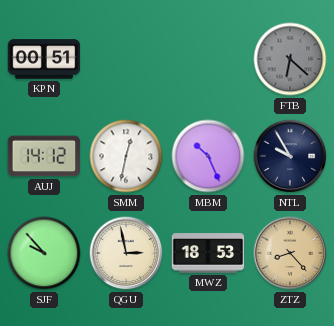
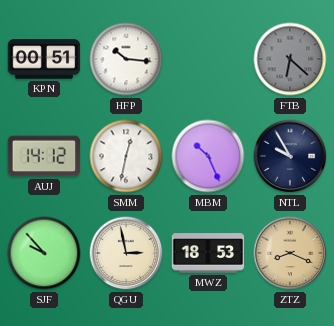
HFP: none -> 10:16
ZTZ: 8:23 -> 8:19
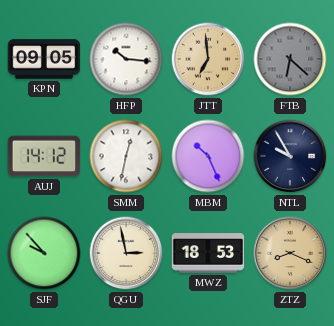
KPN: 00:51 -> 09:05
JTT: none -> 6:59
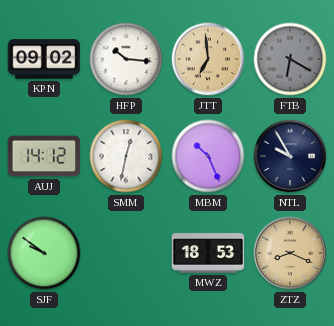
KPN: 09:05 -> 09:02
FTB: 6:22 -> 6:20
SJF: 9:53 -> 9:51
QGU: 2:58 -> none
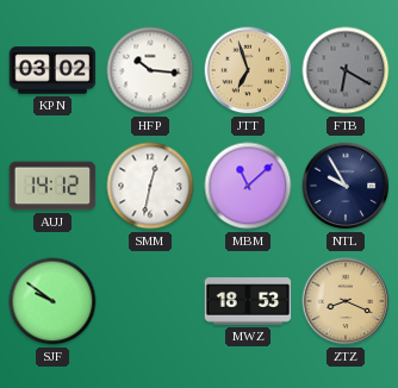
KPN: 09:02 -> 03:02
JTT: 6:59 -> 6:57
MBM: 10:26 -> 11:08
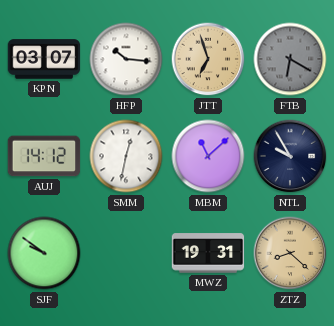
KPN: 03:02 -> 03:07
MWZ: 18:53 -> 19:31
ZTZ: 8:19 -> 8:22
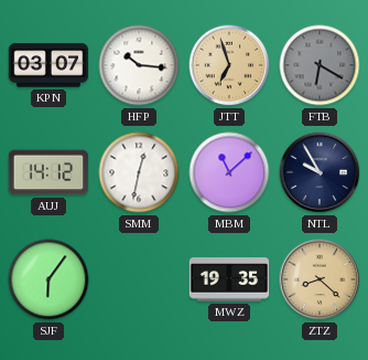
SJF: 9:51 -> 6:06
MWZ: 19:31 -> 19:35
